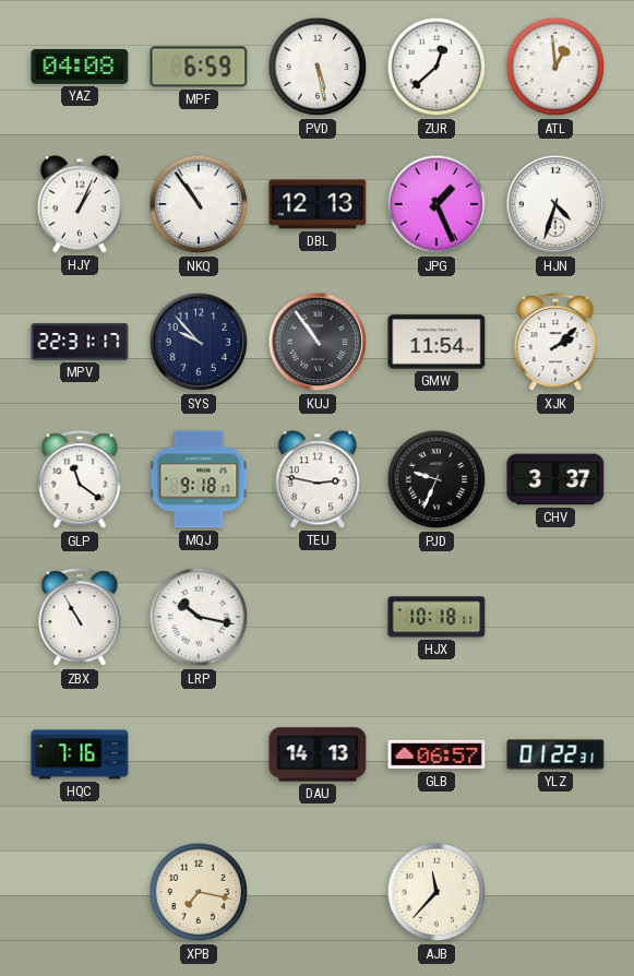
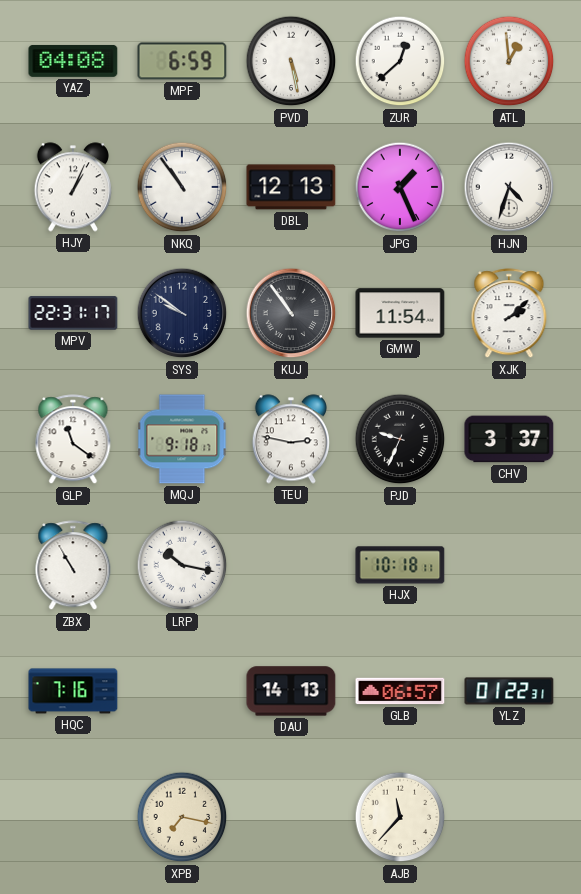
SYS: 9:53 -> 9:51
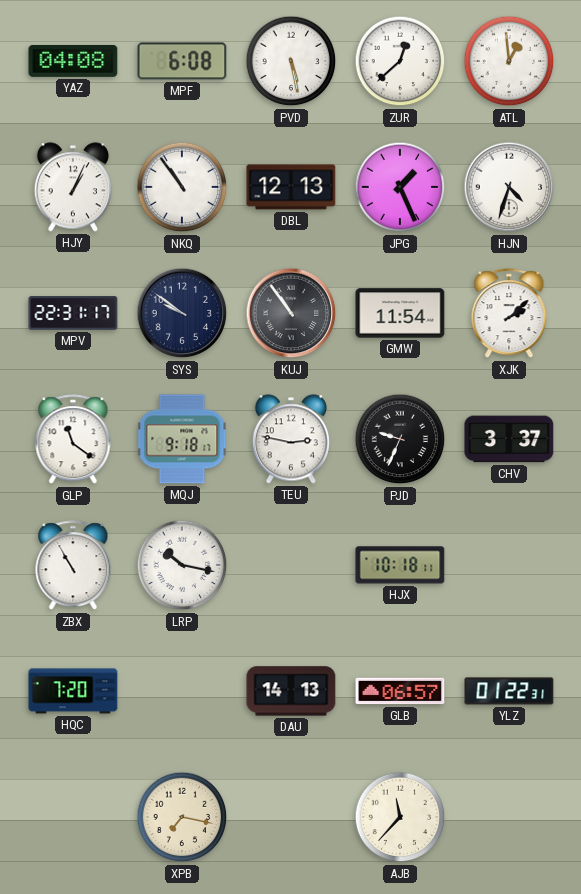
MPF: 6:59 -> 6:08
HQC: 7:16 -> 7:20
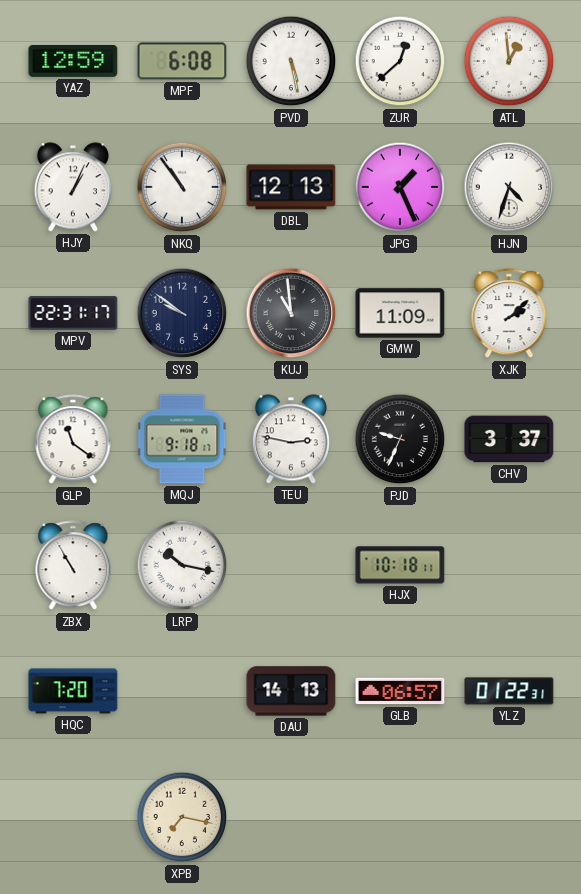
YAZ: 04:08 -> 12:59
KUJ: 10:54 -> 10:59
GMW: 11:54 -> 11:09
AJB: 11:37 -> none
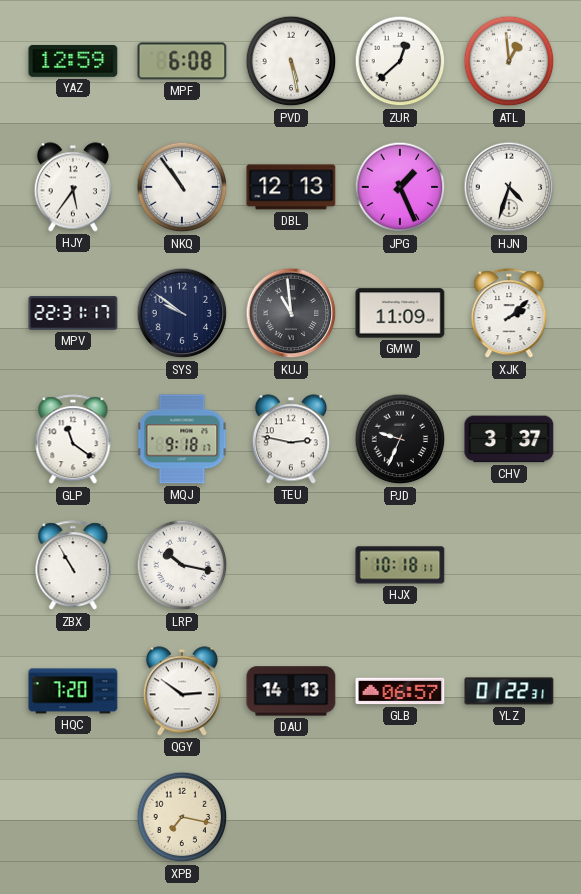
HJY: 1:04 -> 5:36
QGY: none -> 2:51
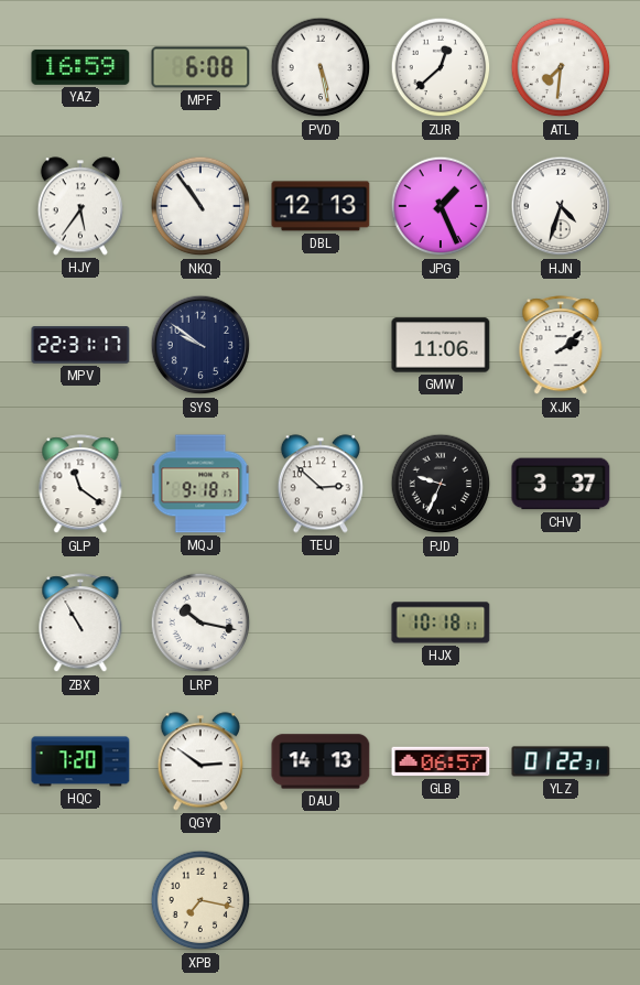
YAZ: 12:59 -> 16:59
ATL: 12:59 -> 7:31
KUJ: 10:59 -> none
GMW: 11:09 -> 11:06
TEU: 2:47 -> 2:52
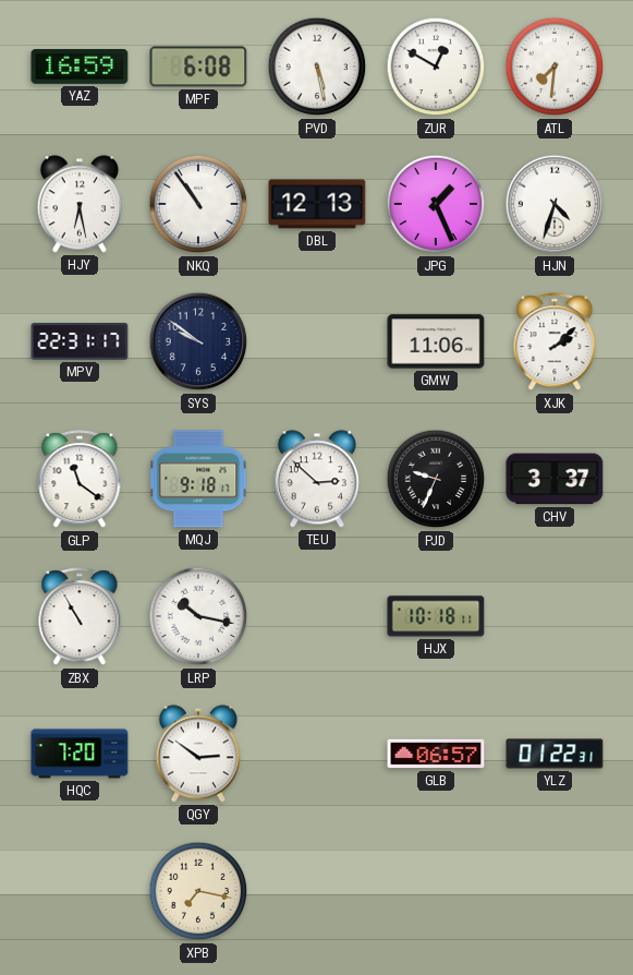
ZUR: 12:38 -> 12:50
HJY: 5:36 -> 6:28
DAU: 14:13 -> none
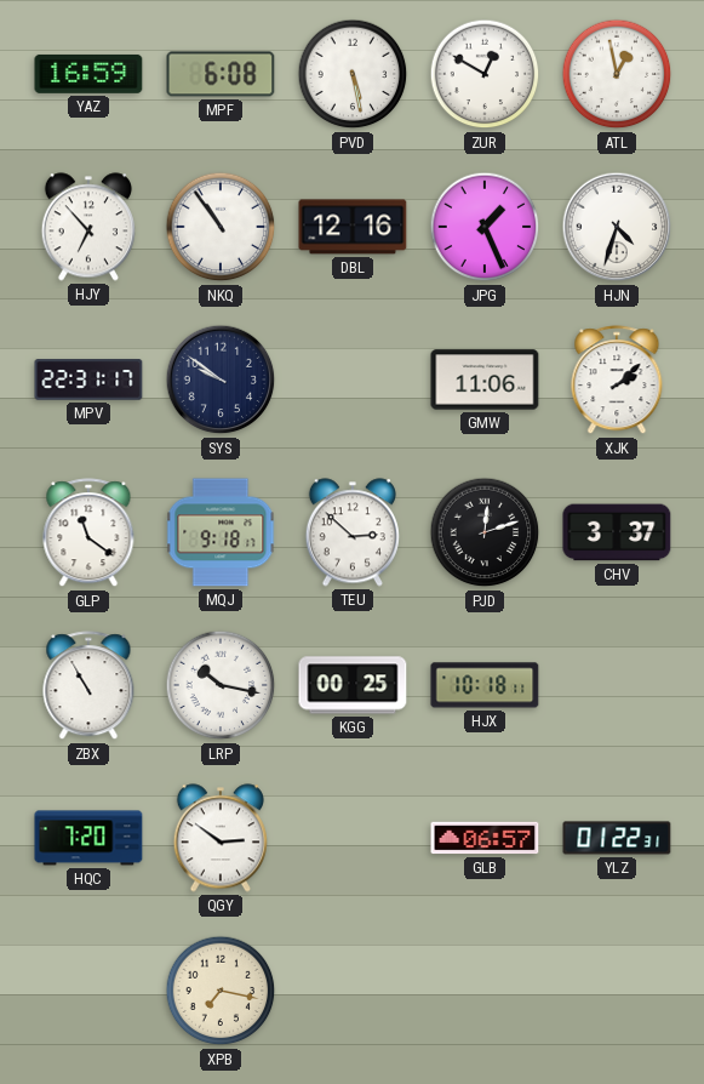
ATL: 7:31 -> 12:58
HJY: 6:28 -> 6:53
DBL: 12:13 -> 12:16
PJD: 9:34 -> 12:12
KGG: none -> 00:25
